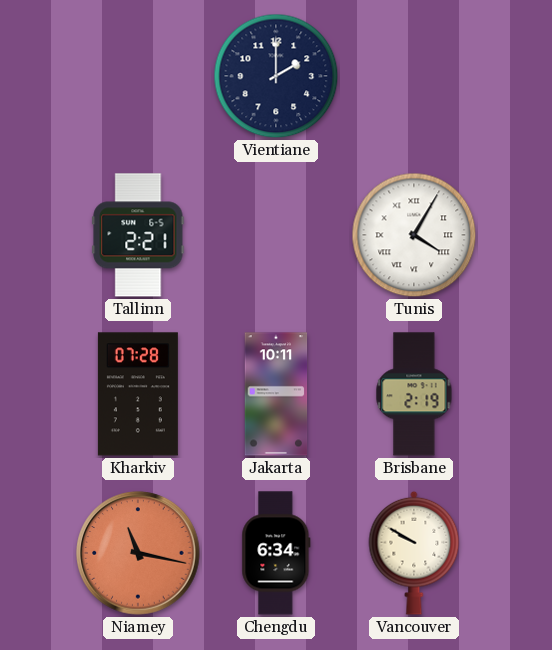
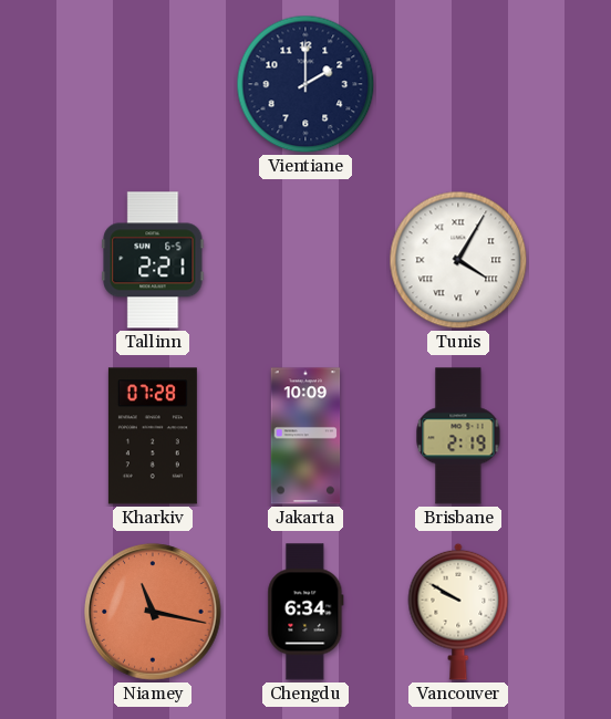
Jakarta: 10:11 -> 10:09
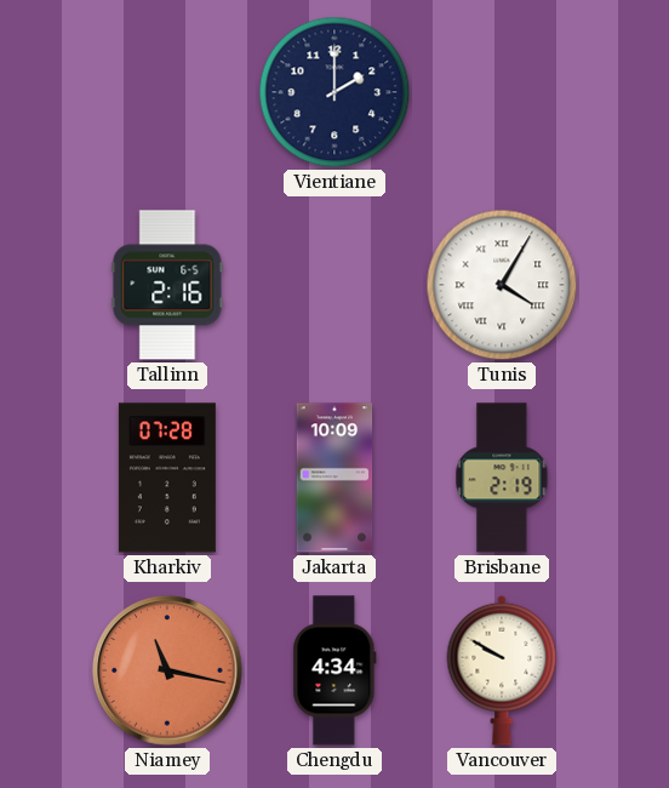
Tallinn: 2:21 -> 2:16
Chengdu: 6:34 -> 4:34
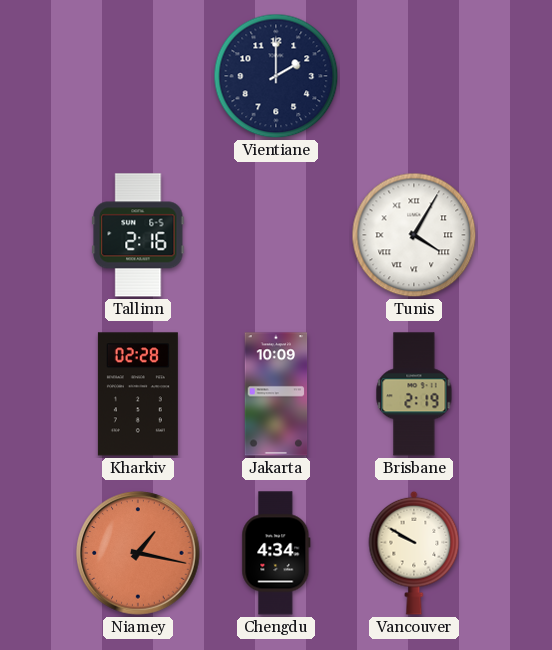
Kharkiv: 07:28 -> 02:28
Niamey: 11:17 -> 1:17
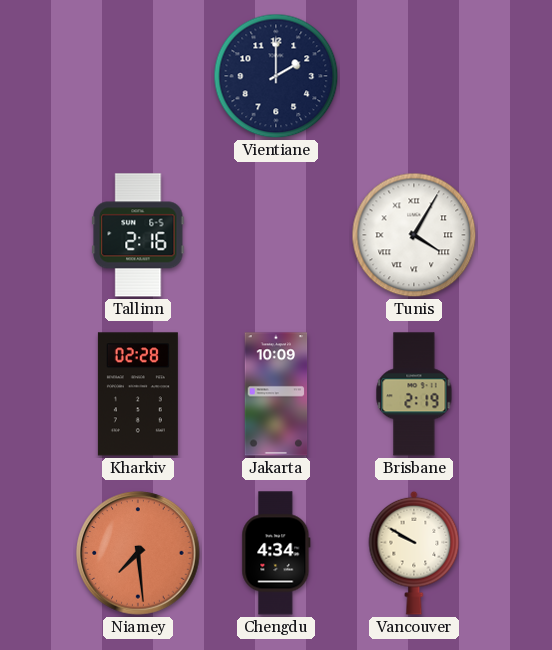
Niamey: 1:17 -> 7:29
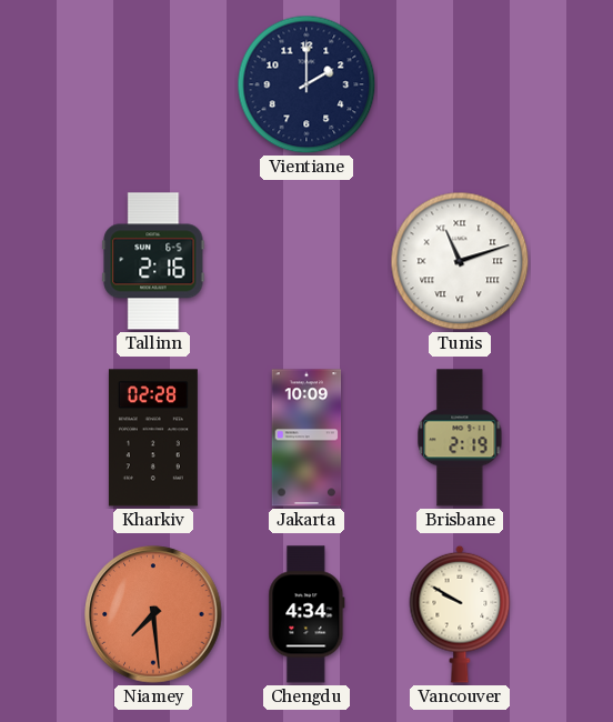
Tunis: 4:05 -> 11:12
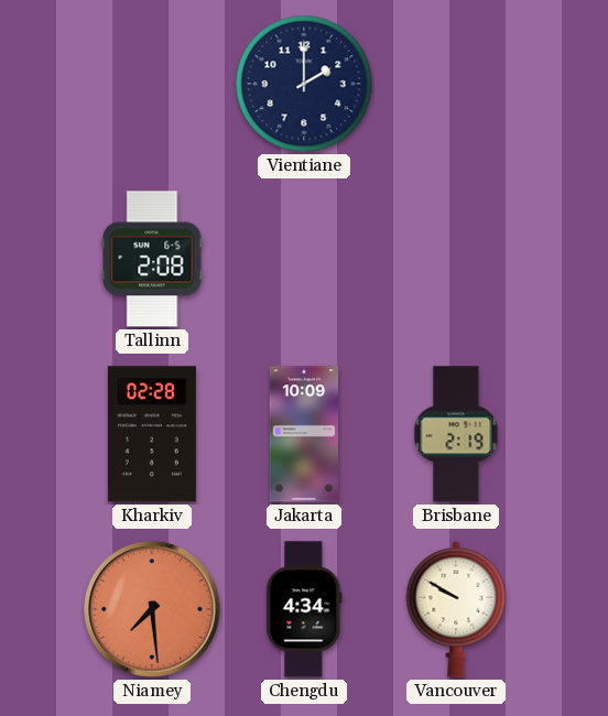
Tallinn: 2:16 -> 2:08
Tunis: 11:12 -> none
